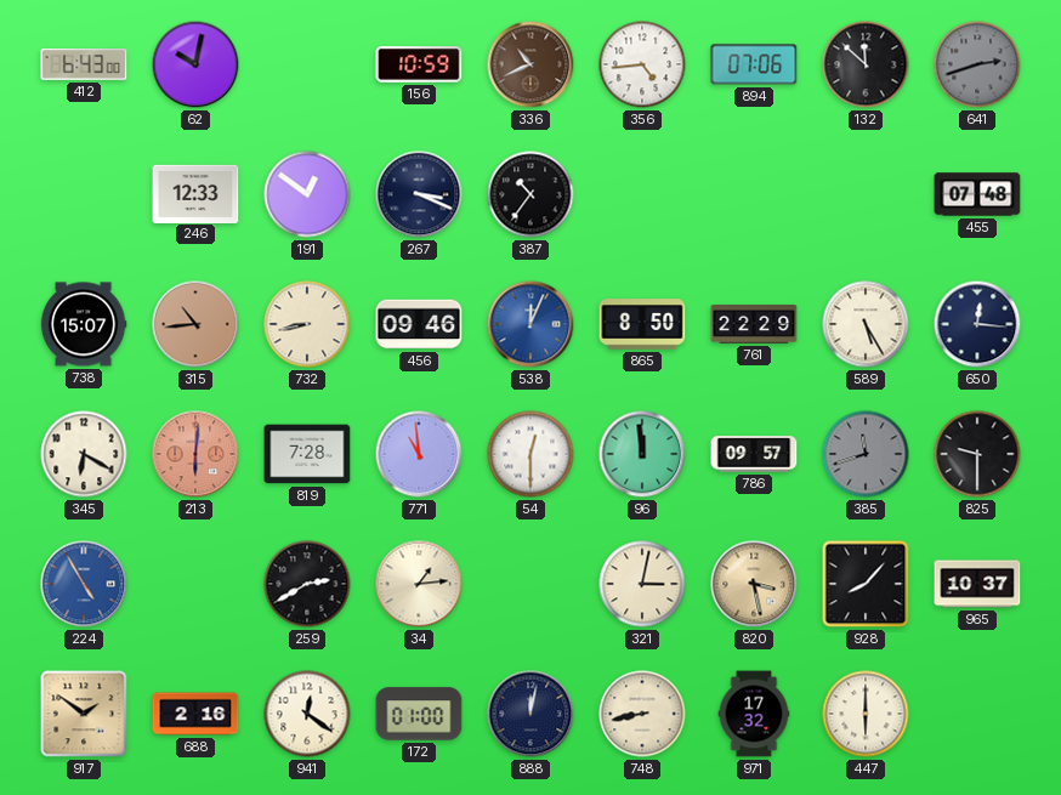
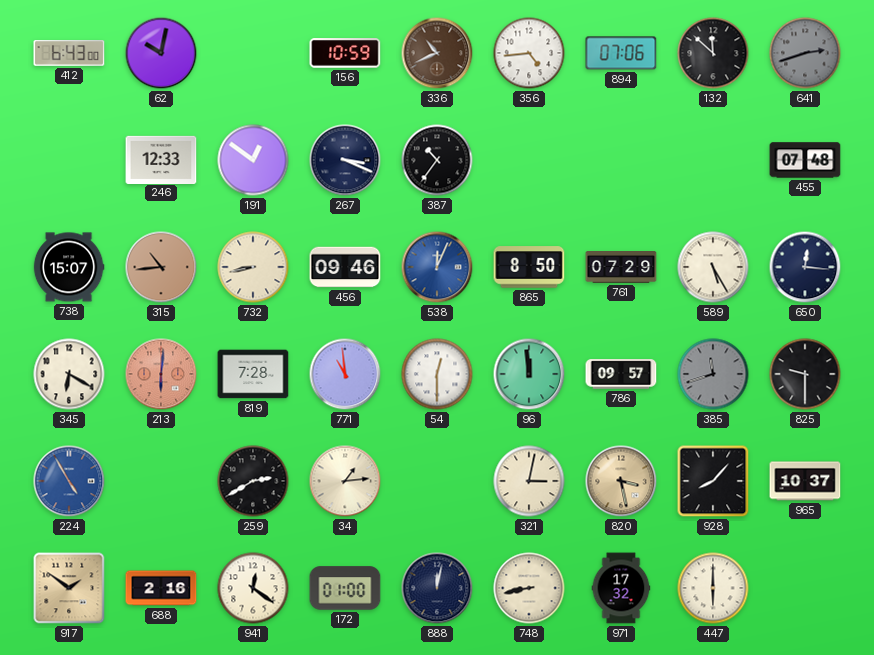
761: 22:29 -> 07:29
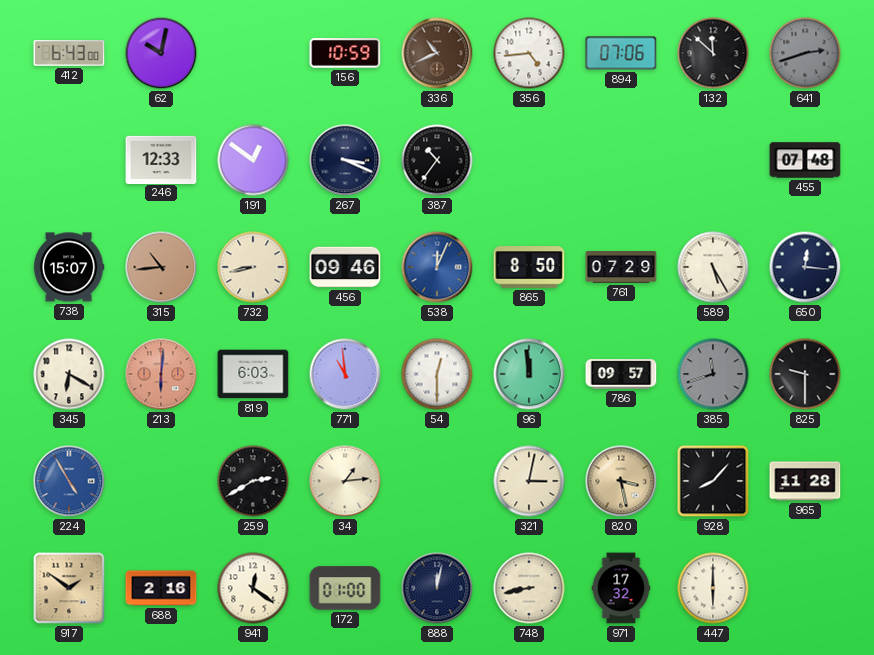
819: 7:28 -> 6:03
965: 10:37 -> 11:28
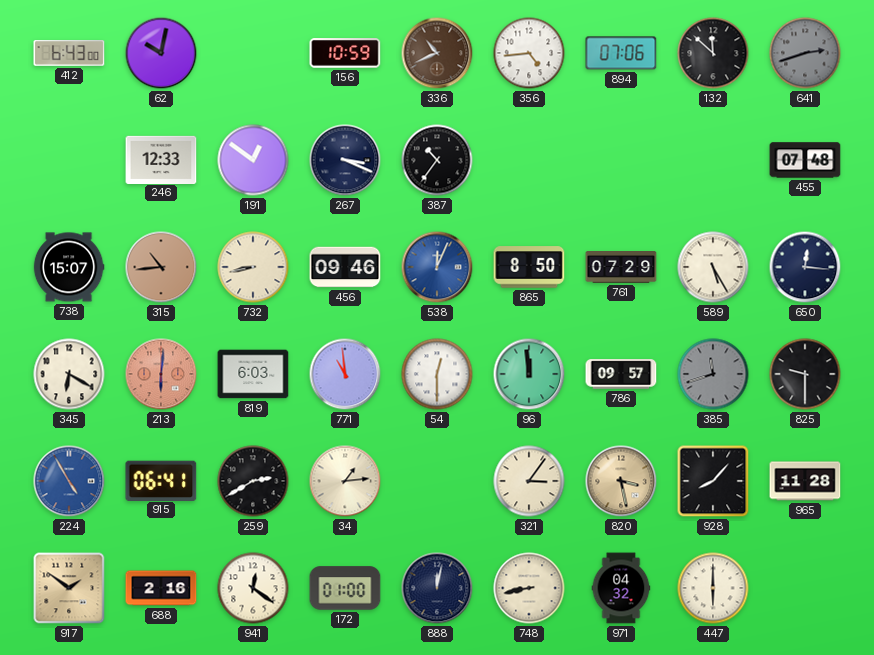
915: none -> 06:41
321: 3:02 -> 3:06
971: 17:32 -> 04:32
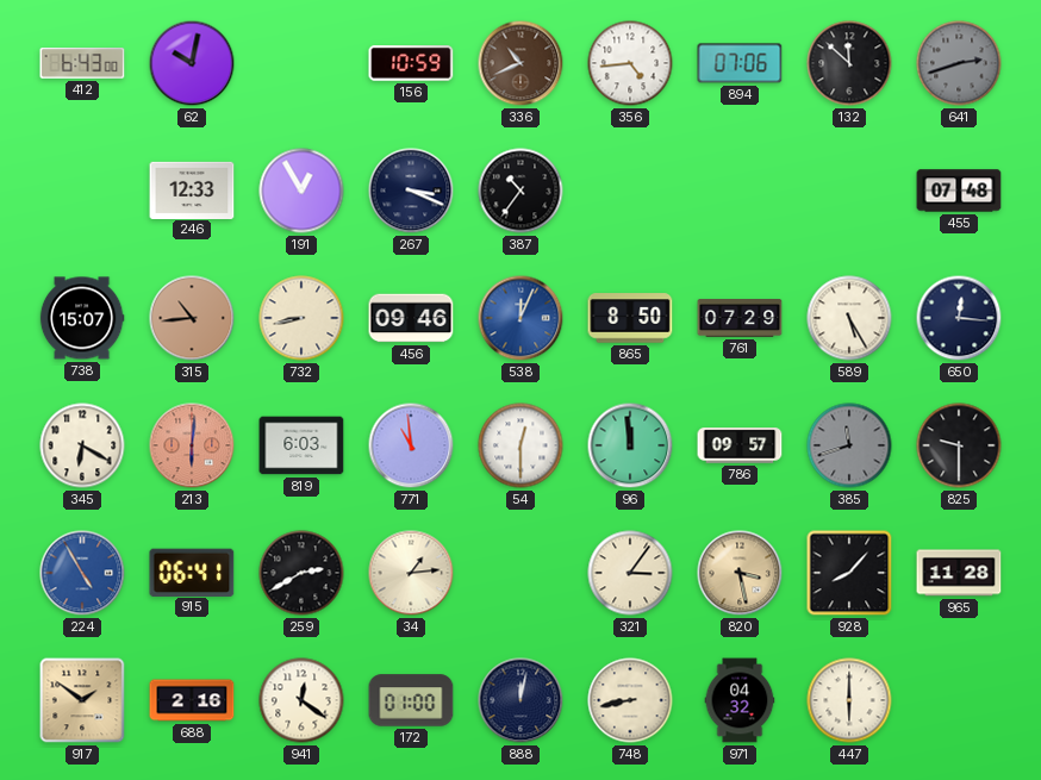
191: 12:51 -> 12:55
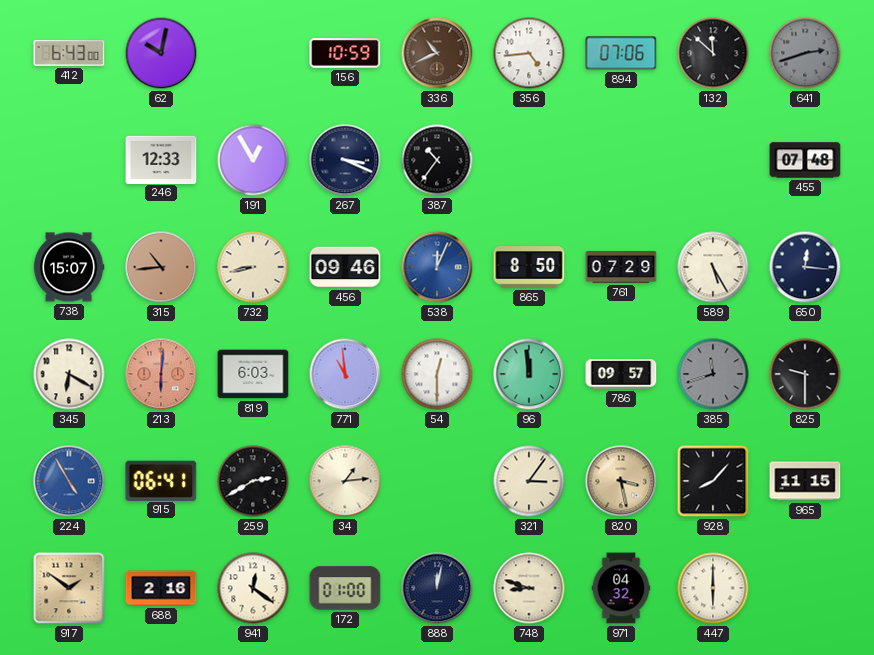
965: 11:28 -> 11:15
748: 8:43 -> 8:48
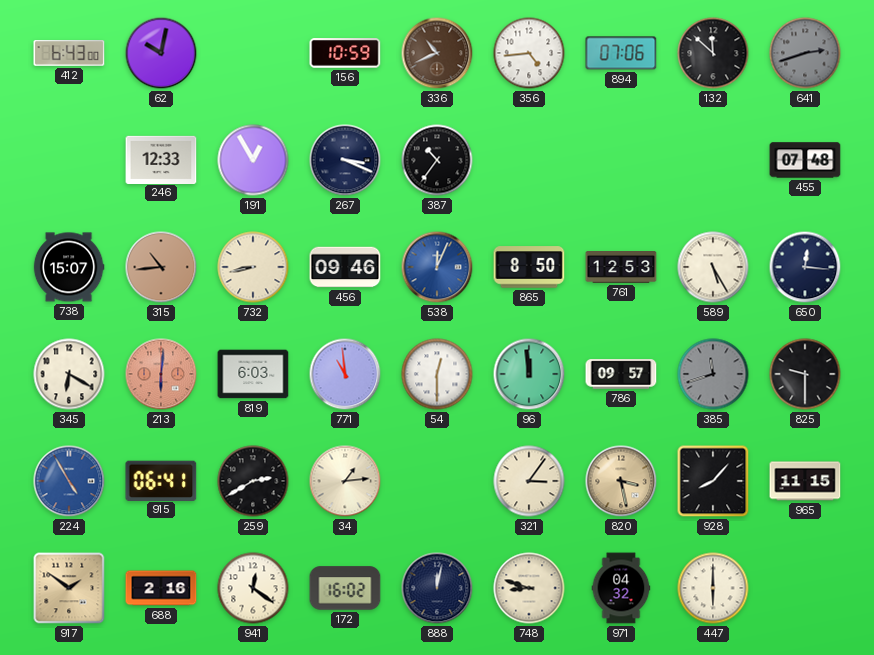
761: 07:29 -> 12:53
172: 01:00 -> 16:02
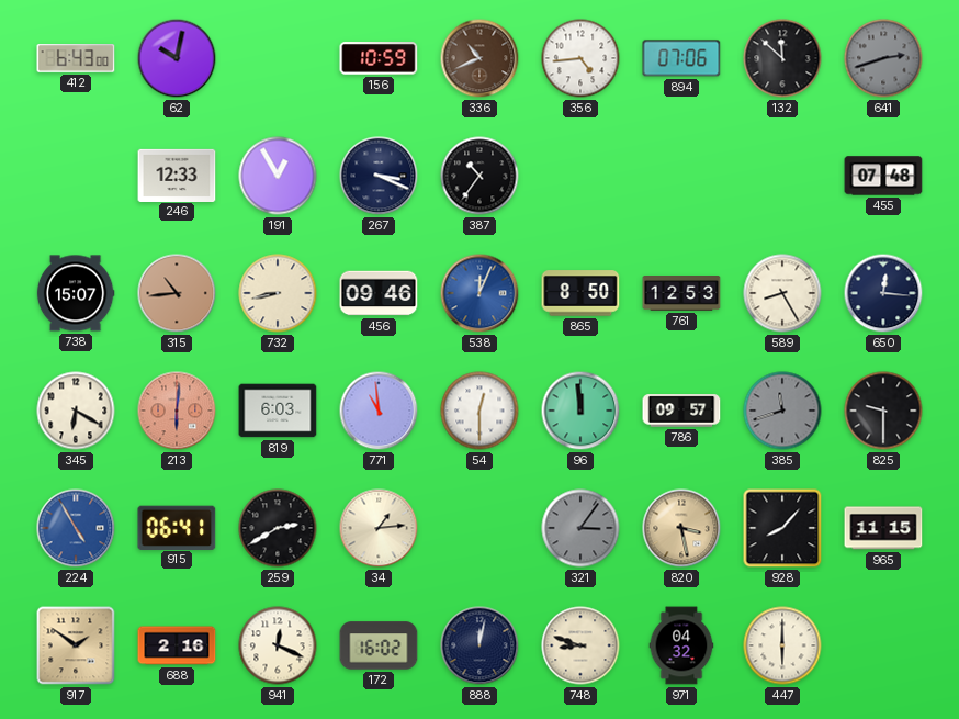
589: 5:25 -> 8:25
321 dial: cream -> grey
941: 12:21 -> 12:19
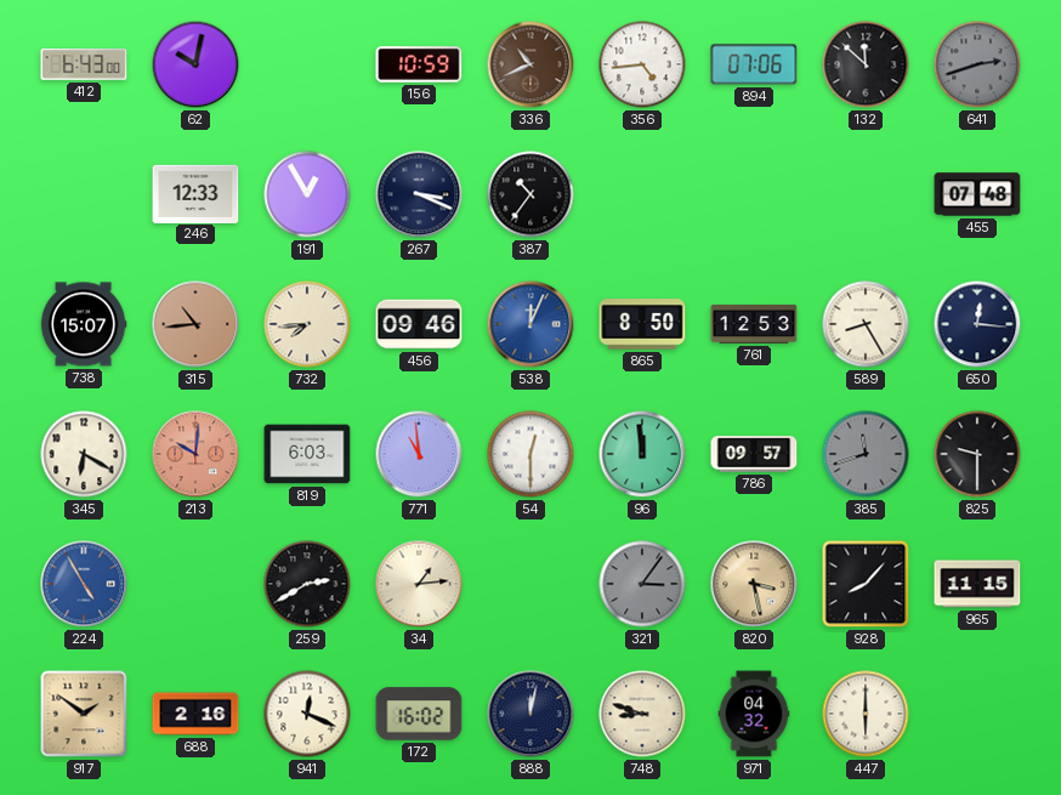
732: 8:43 -> 7:44
213: 6:01 -> 10:01
915: 06:41 -> none
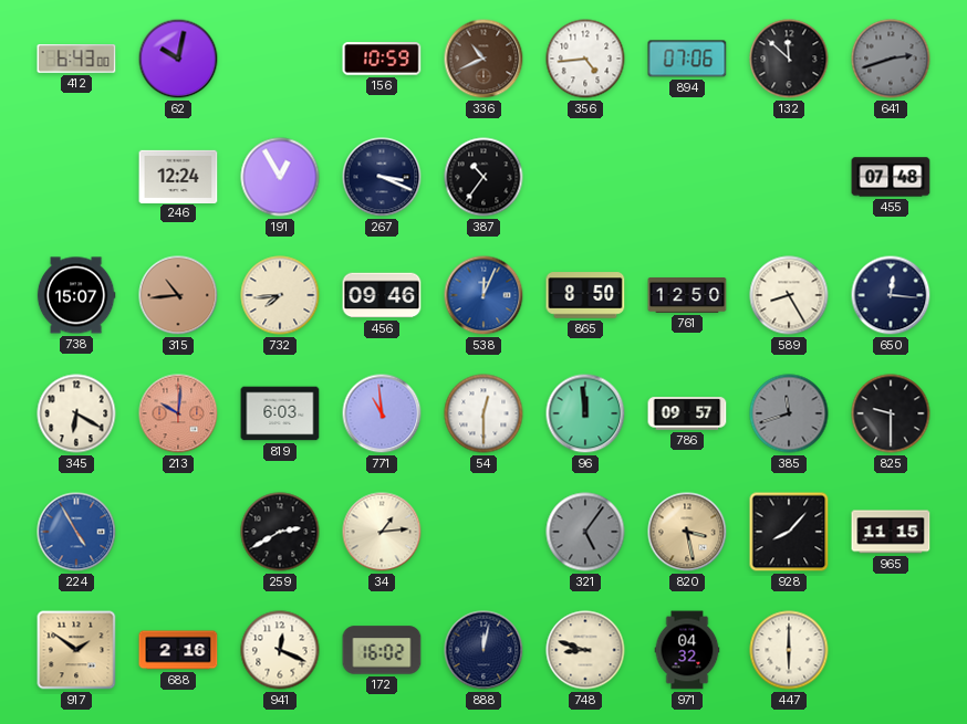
246: 12:33 -> 12:24
761: 12:53 -> 12:50
321: 3:06 -> 5:06
